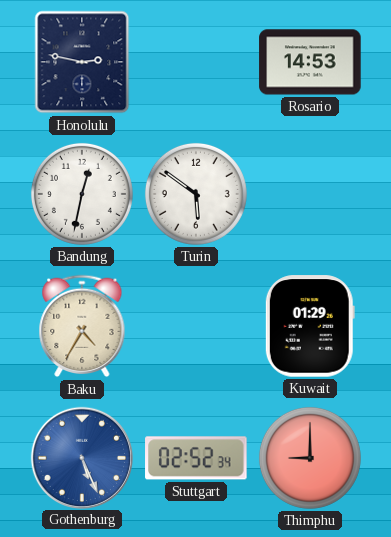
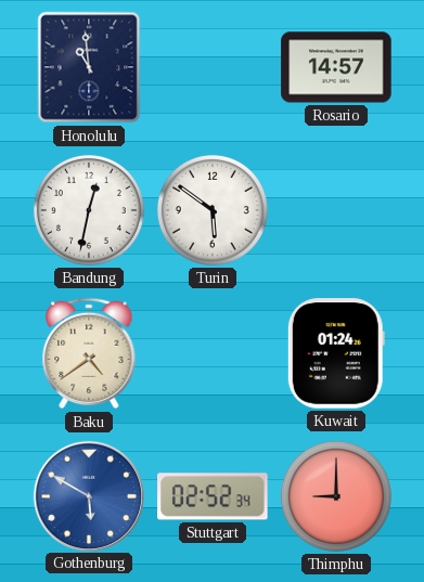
Honolulu: 2:47 -> 10:59
Rosario: 14:53 -> 14:57
Baku: 4:35 -> 4:39
Kuwait: 01:29 -> 01:24
Gothenburg: 5:26 -> 5:50
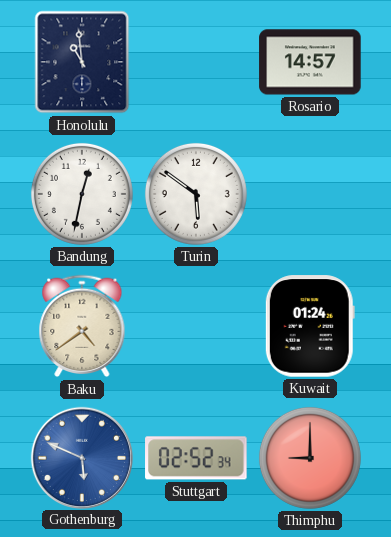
Gothenburg: 5:50 -> 5:49
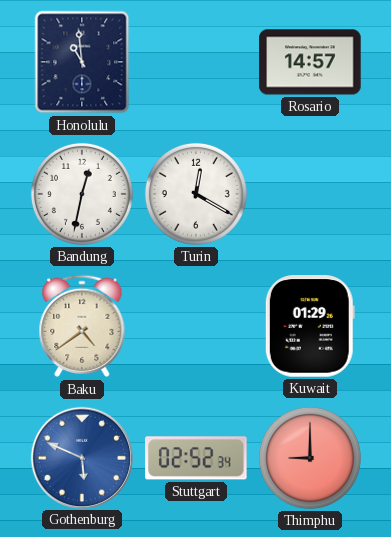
Turin: 5:51 -> 12:20
Kuwait: 01:24 -> 01:29
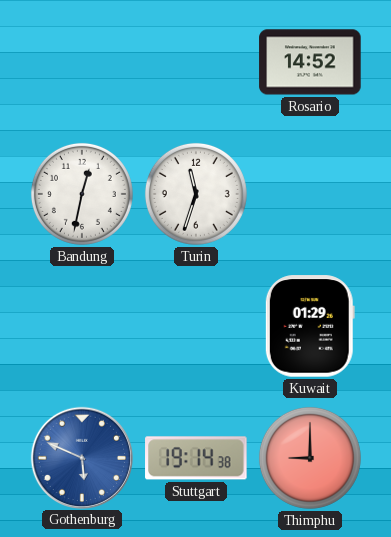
Honolulu: 10:59 -> none
Rosario: 14:57 -> 14:52
Turin: 12:20 -> 11:33
Baku: 4:39 -> none
Stuttgart: 02:52 -> 19:14
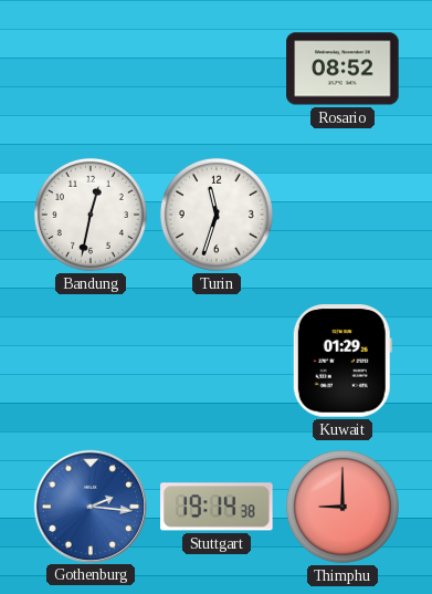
Rosario: 14:52 -> 08:52
Gothenburg: 5:49 -> 2:16
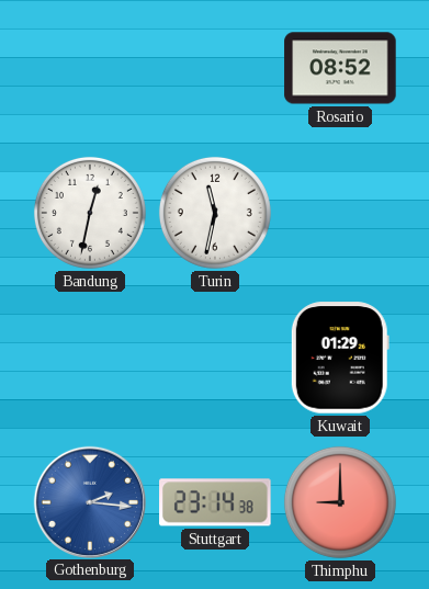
Turin: 11:33 -> 11:32
Stuttgart: 19:14 -> 23:14
